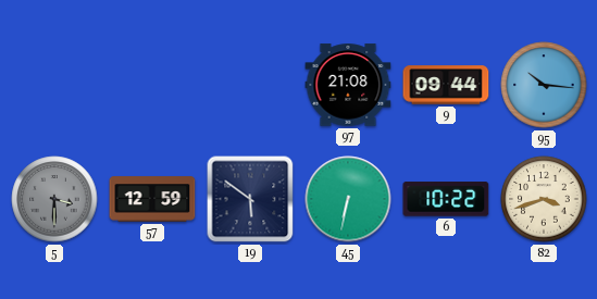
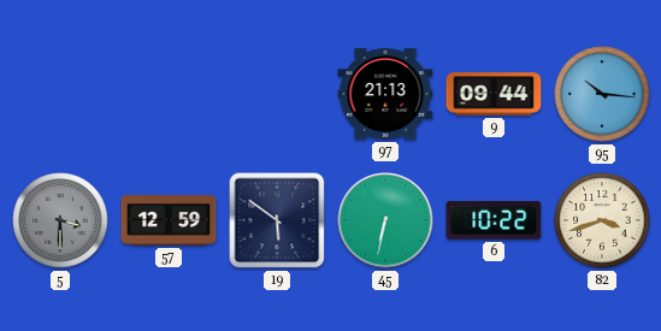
97: 21:08 -> 21:13
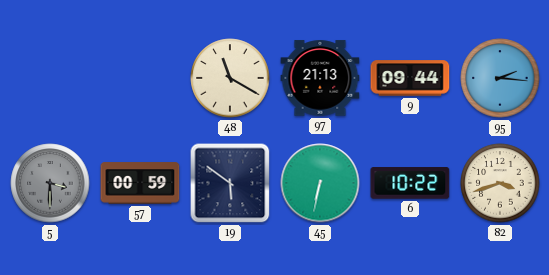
48: none -> 11:20
95: 10:16 -> 2:16
57: 12:59 -> 00:59
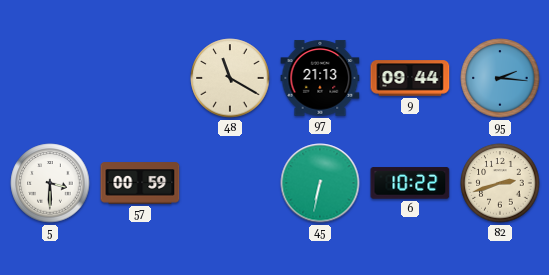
5 dial: grey -> white
19: 5:51 -> none
82: 3:42 -> 2:42
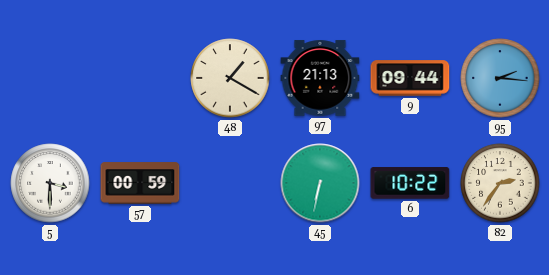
48: 11:20 -> 1:20
82: 2:42 -> 2:36
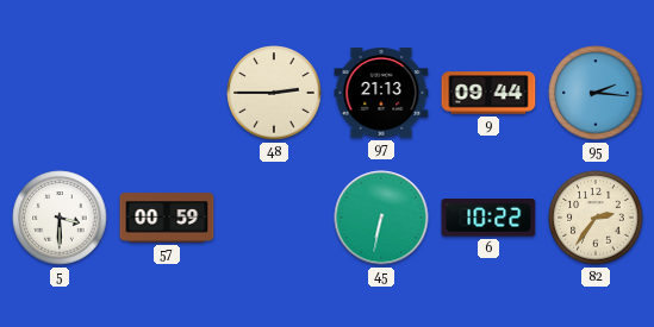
48: 1:20 -> 2:45
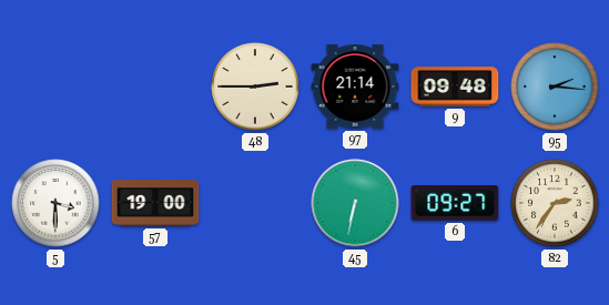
97: 21:13 -> 21:14
9: 09:44 -> 09:48
57: 00:59 -> 19:00
6: 10:22 -> 09:27
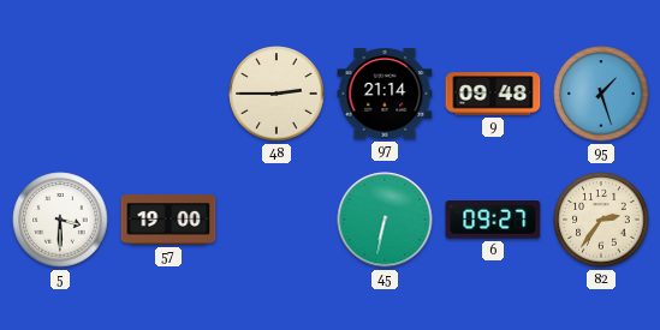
95: 2:16 -> 1:27
